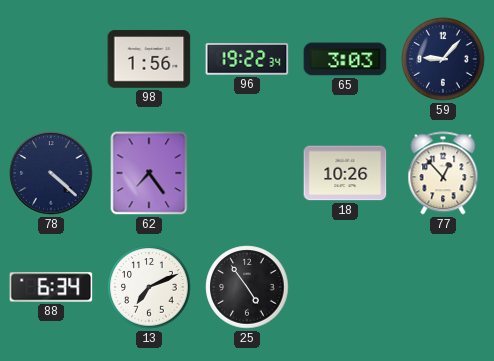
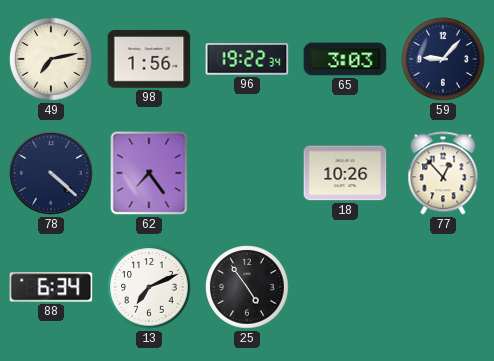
49: none -> 7:13
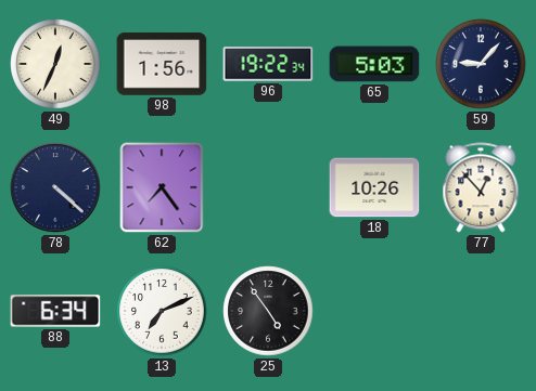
49: 7:13 -> 12:34
65: 3:03 -> 5:03
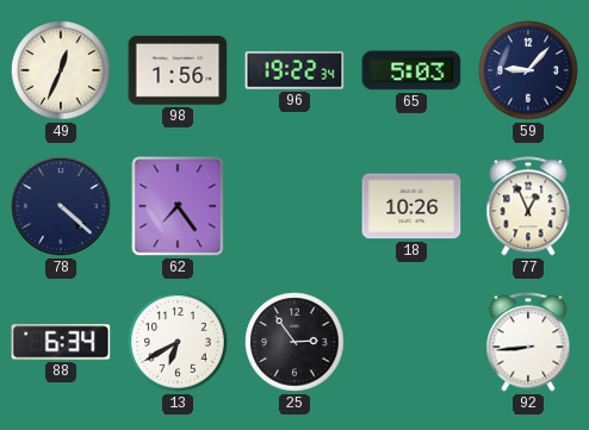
77: 12:53 -> 12:56
13: 7:11 -> 6:40
25: 4:54 -> 2:54
92: none -> 8:44
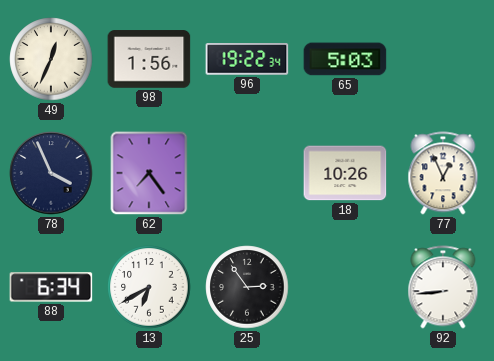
59: 9:07 -> none
78: 4:22 -> 3:56
